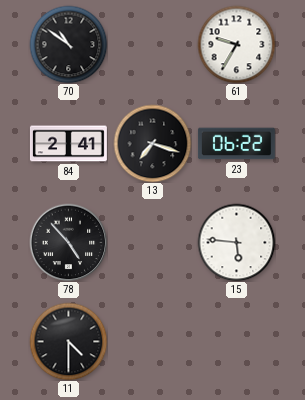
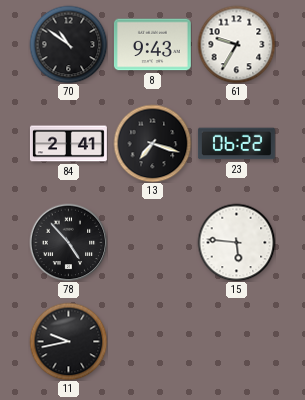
8: none -> 9:43
11: 4:30 -> 9:43
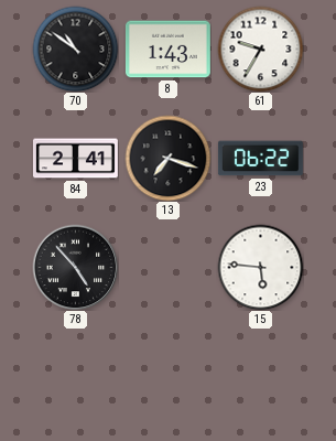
8: 9:43 -> 1:43
11: 9:43 -> none
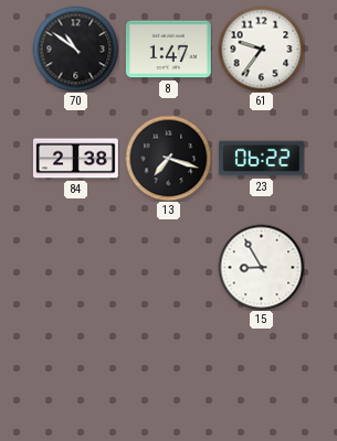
8: 1:43 -> 1:47
61: 9:35 -> 9:36
84: 2:41 -> 2:38
78: 4:53 -> none
15: 5:46 -> 8:55
